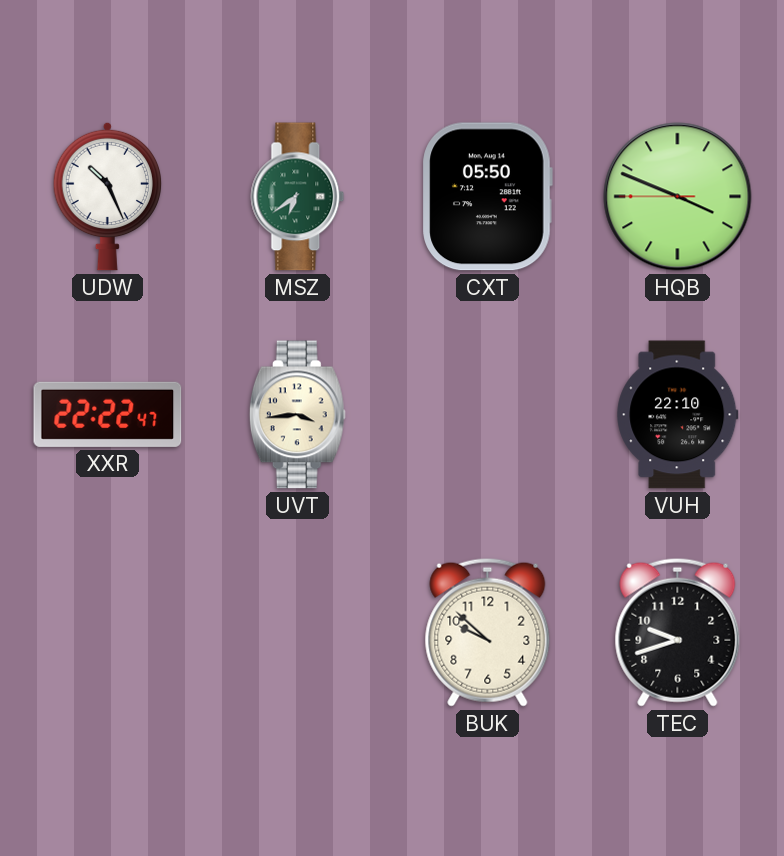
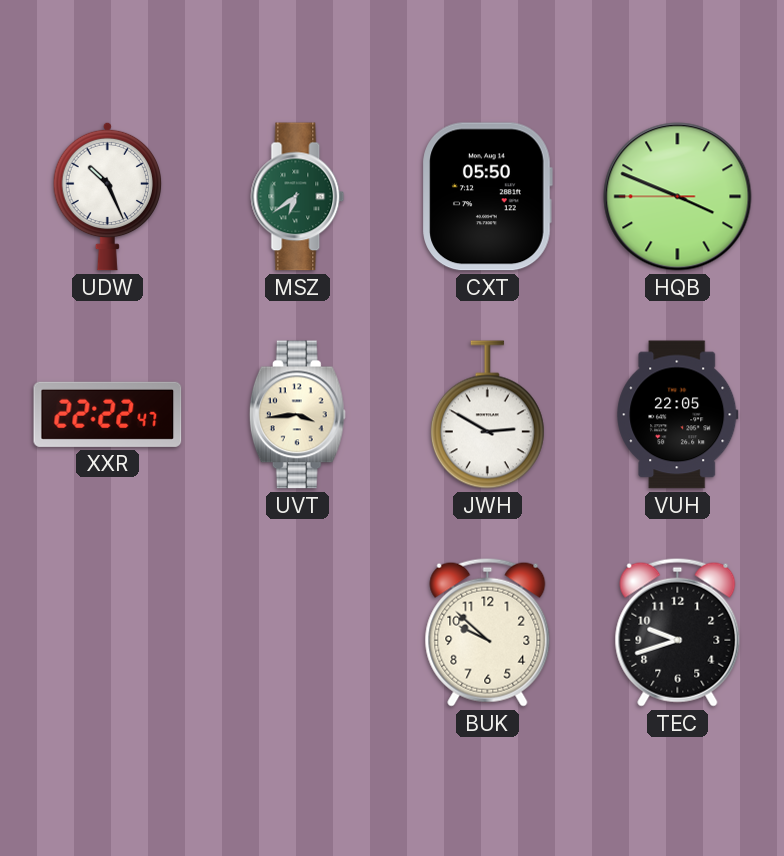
JWH: none -> 2:50
VUH: 22:10 -> 22:05
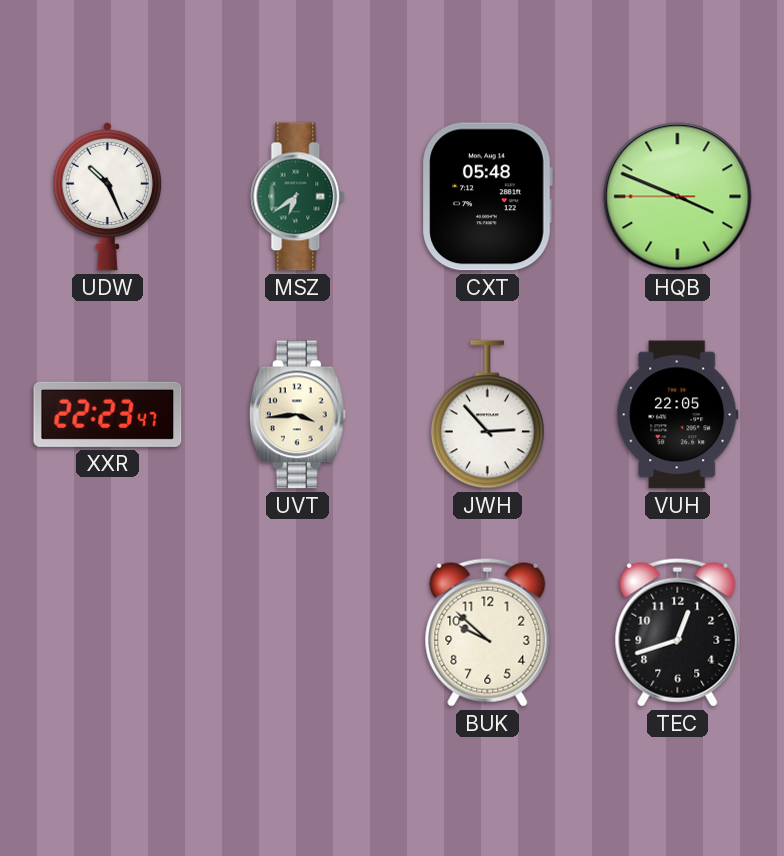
CXT: 05:50 -> 05:48
XXR: 22:22 -> 22:23
JWH: 2:50 -> 2:53
TEC: 9:42 -> 12:42
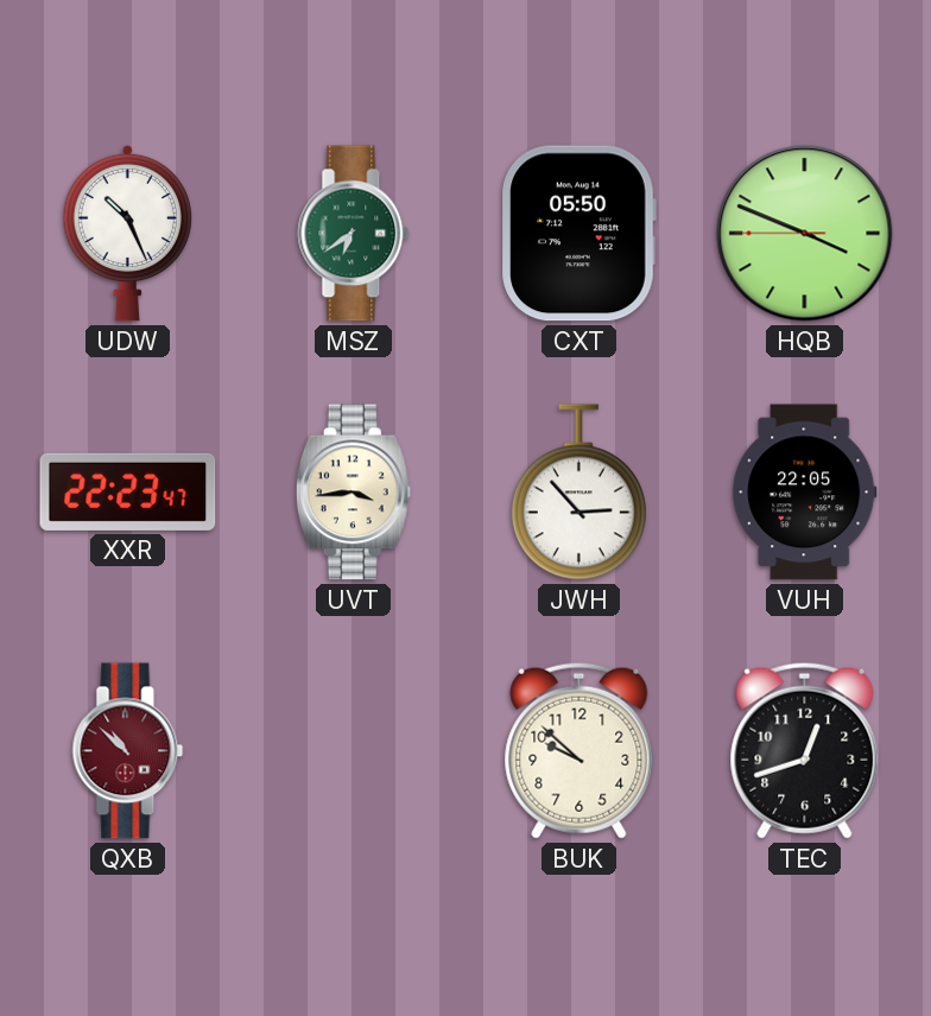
CXT: 05:48 -> 05:50
QXB: none -> 10:52
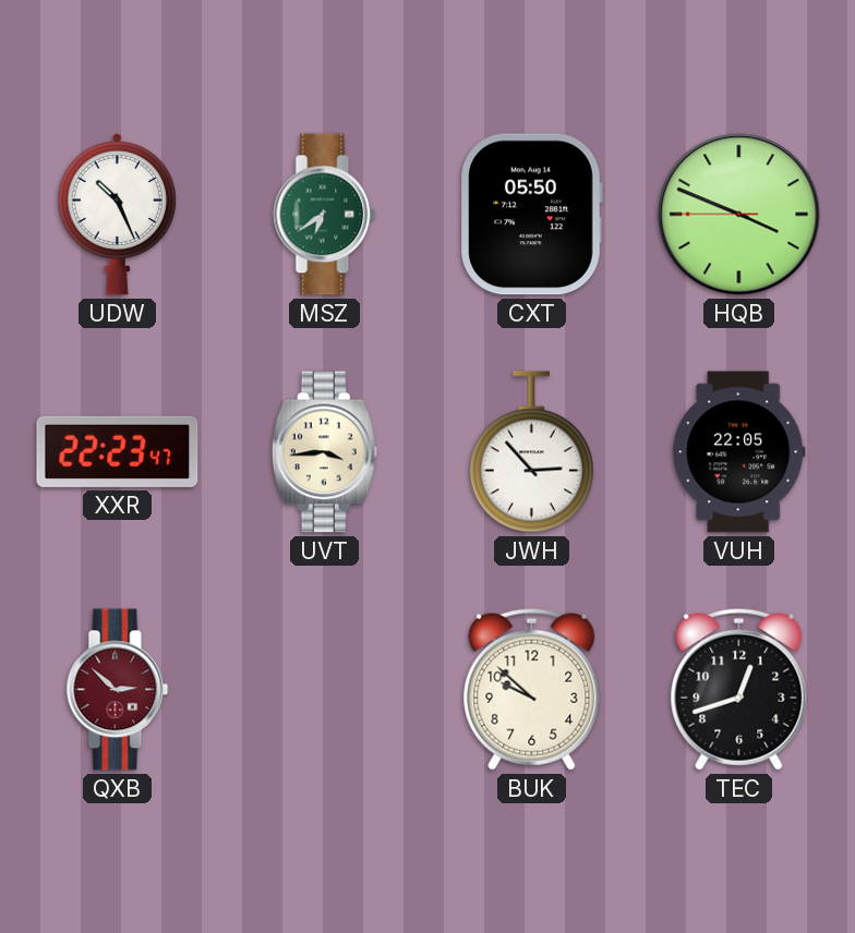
QXB: 10:52 -> 2:52
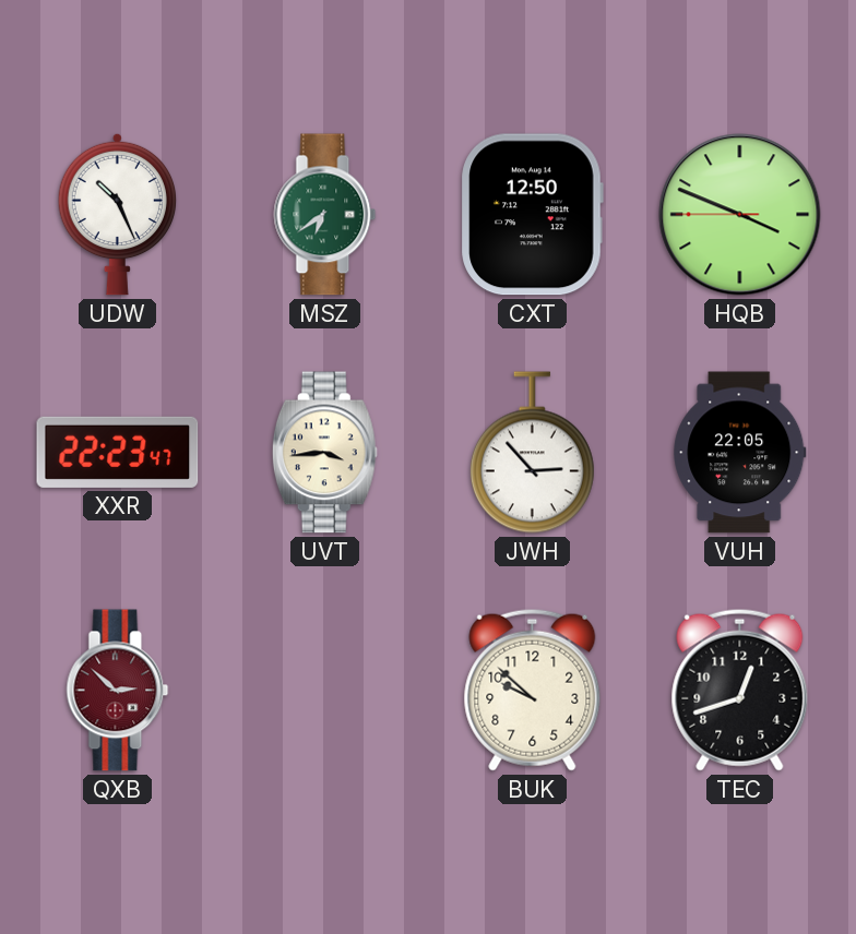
CXT: 05:50 -> 12:50
